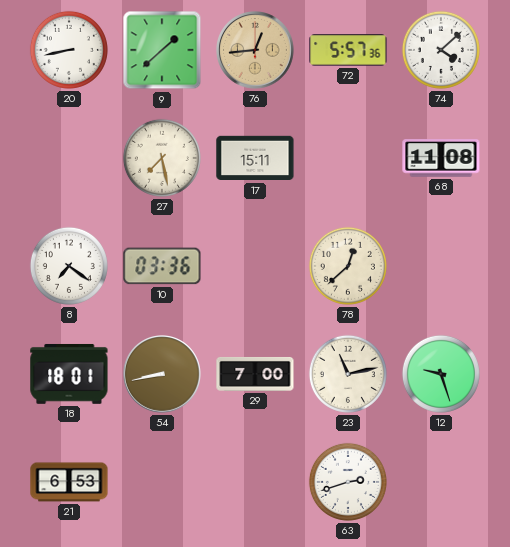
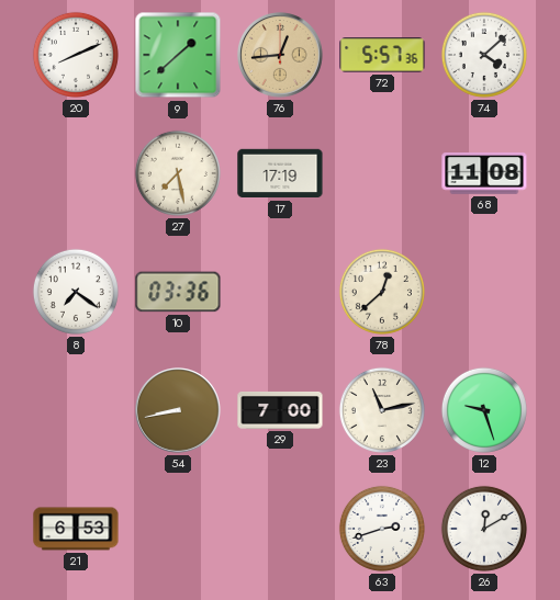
20: 8:43 -> 8:11
17: 15:11 -> 17:19
18: 18:01 -> none
26: none -> 12:10
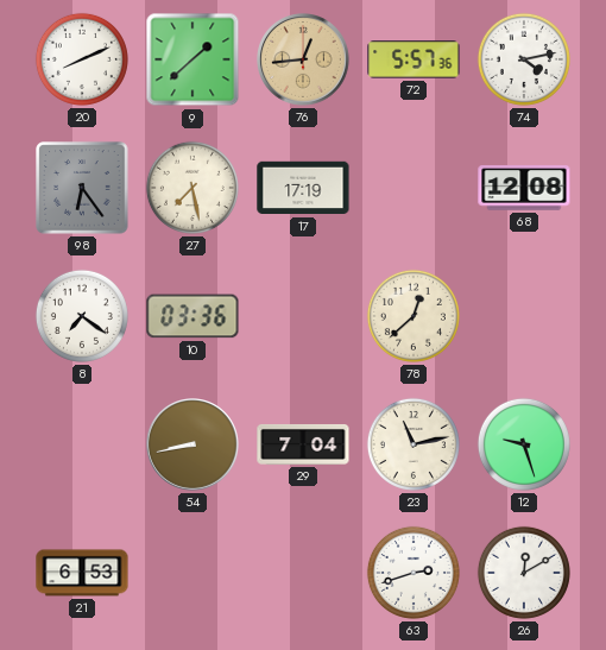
74: 4:08 -> 4:13
98: none -> 6:24
68: 11:08 -> 12:08
29: 7:00 -> 7:04
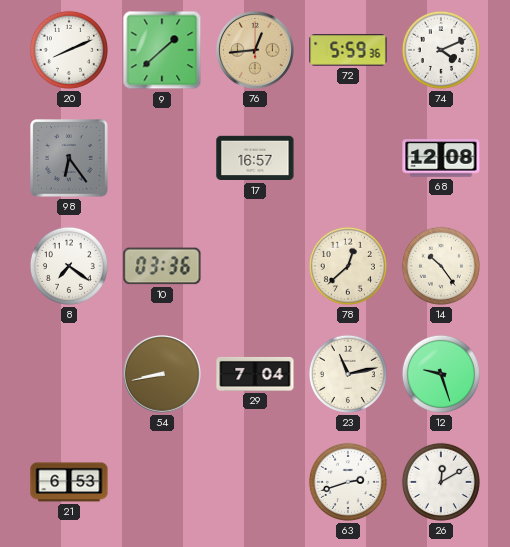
72: 5:57 -> 5:59
74: 4:13 -> 4:11
27: 7:28 -> none
17: 17:19 -> 16:57
14: none -> 10:24
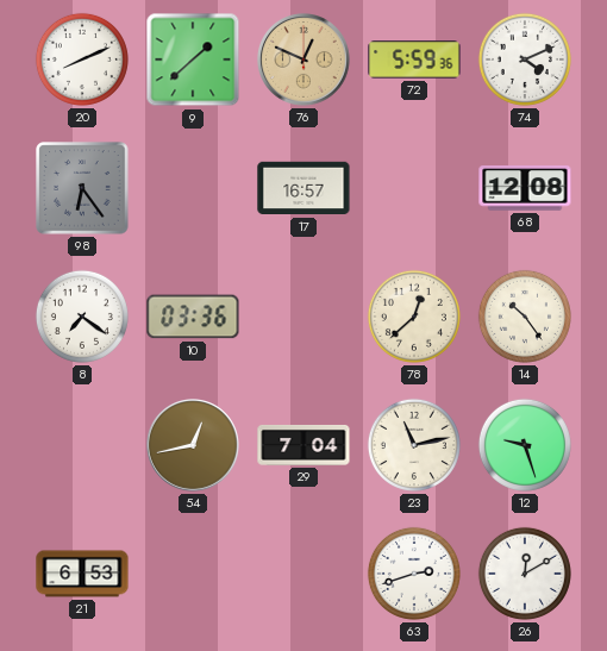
76: 12:44 -> 12:49
54: 8:43 -> 12:43
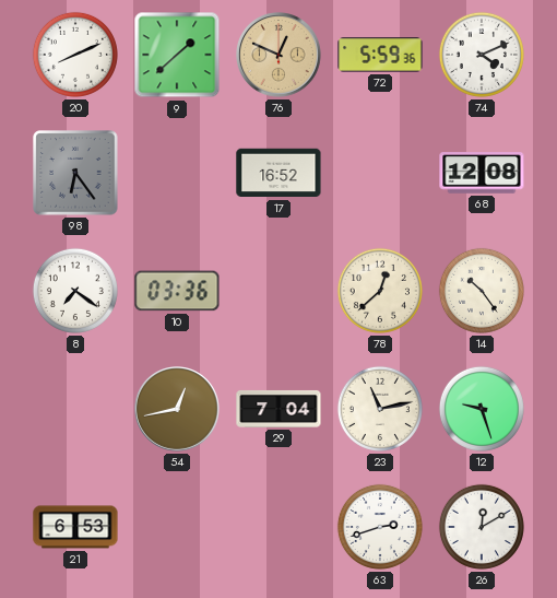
17: 16:57 -> 16:52
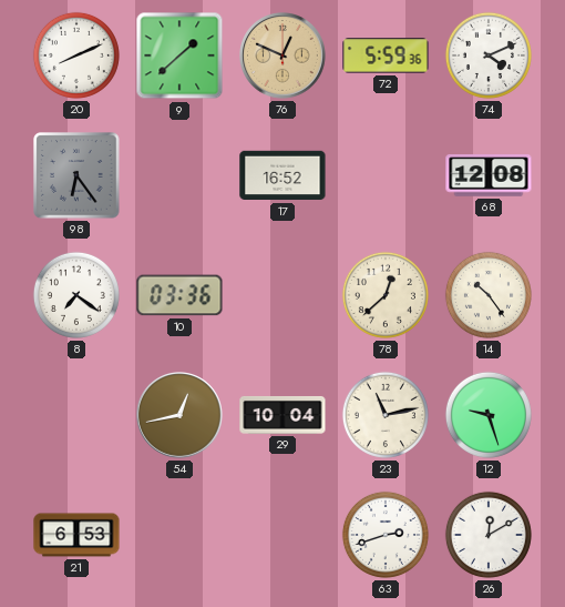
29: 7:04 -> 10:04
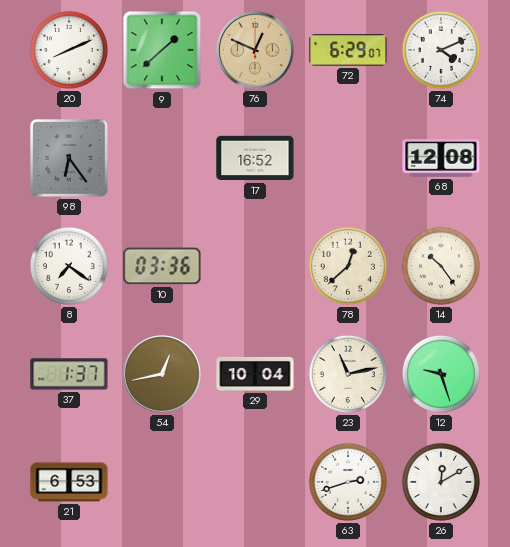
72: 5:59 -> 6:29
37: none -> 1:37
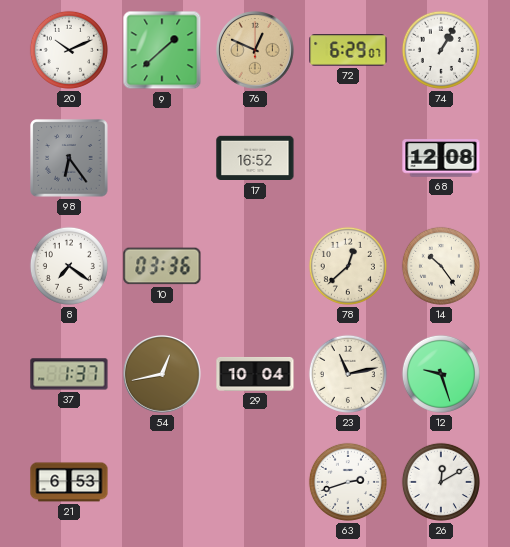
20: 8:11 -> 10:11
74: 4:11 -> 1:05
